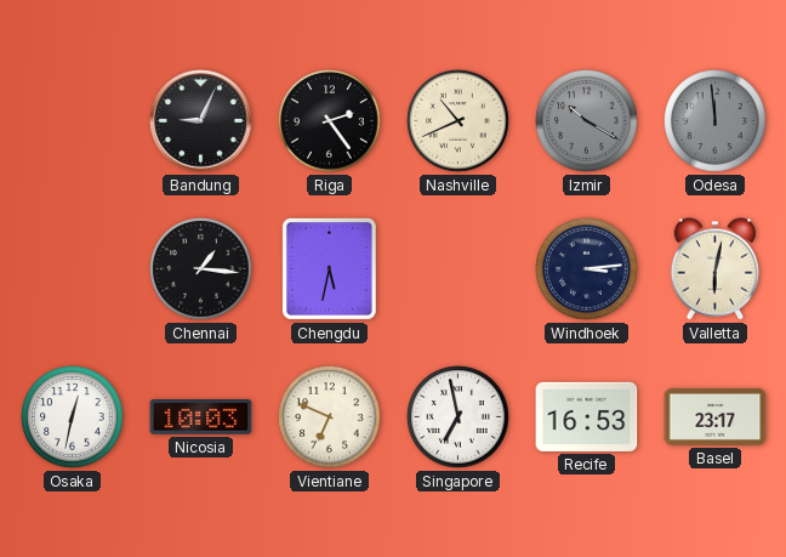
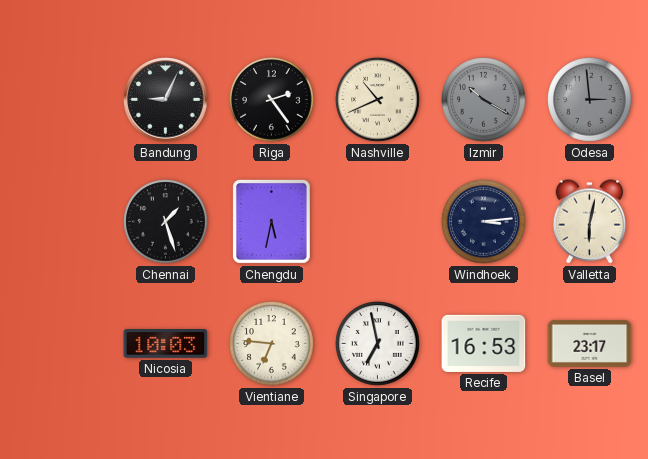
Odesa: 11:59 -> 2:59
Chennai: 1:16 -> 1:27
Osaka: 12:32 -> none
Vientiane: 6:49 -> 6:46
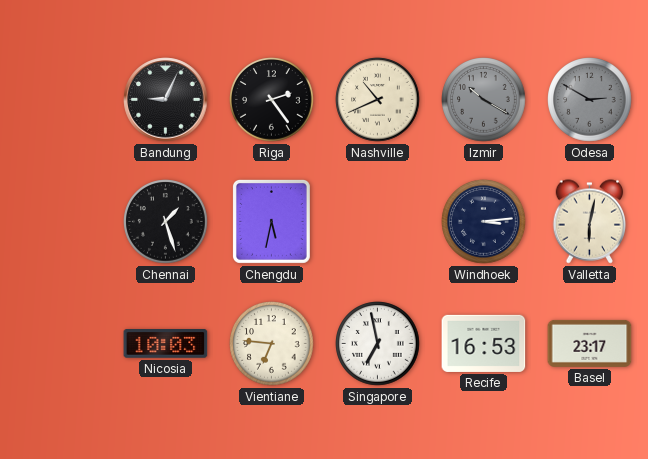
Odesa: 2:59 -> 2:50
